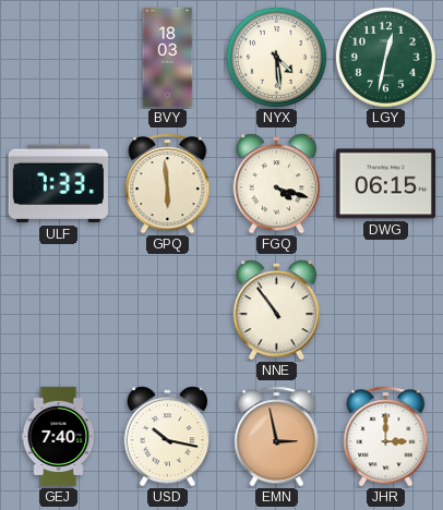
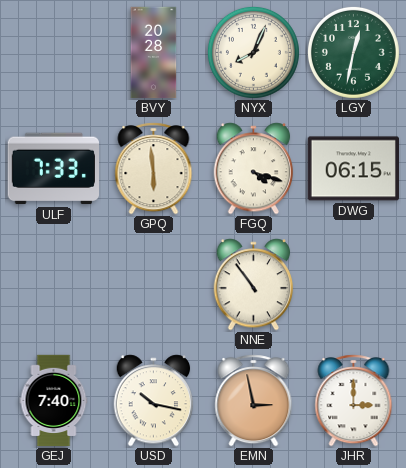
BVY: 18:03 -> 20:28
NYX: 4:29 -> 8:04
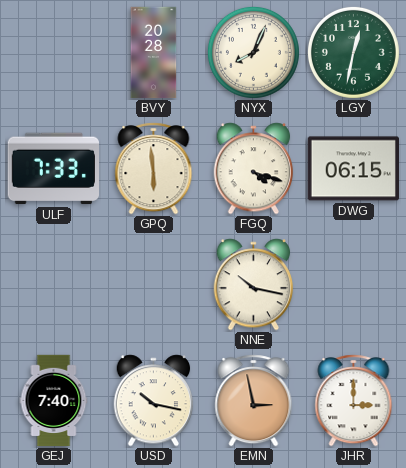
NNE: 10:54 -> 10:17
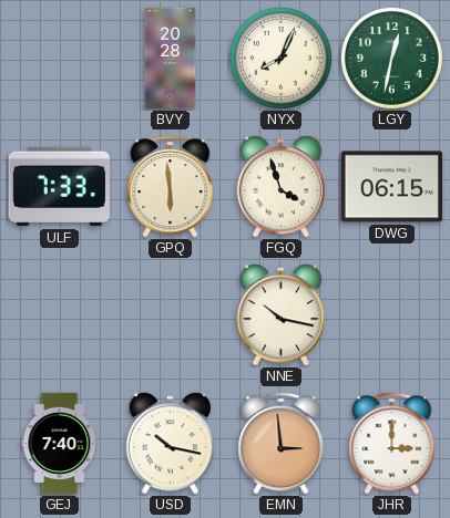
FGQ: 4:18 -> 3:57
EMN: 2:58 -> 2:59
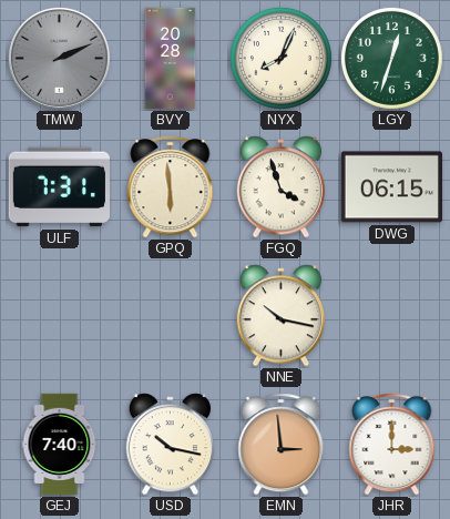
TMW: none -> 2:11
LGY: 12:32 -> 12:33
ULF: 7:33 -> 7:31
